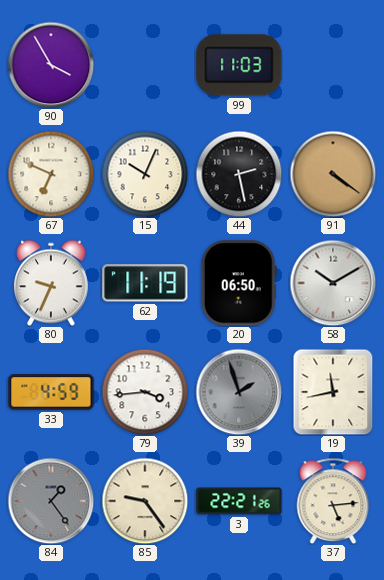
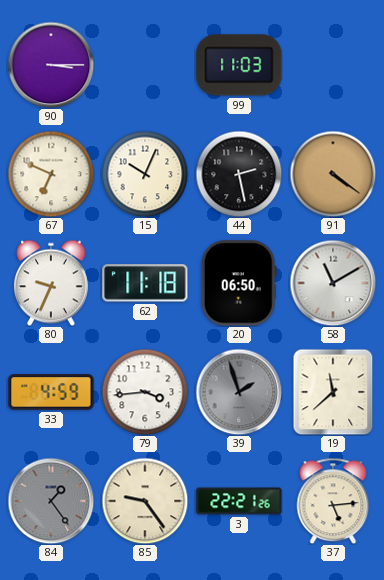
90: 3:55 -> 3:15
62: 11:19 -> 11:18
58: 10:10 -> 11:10
19: 11:43 -> 11:38
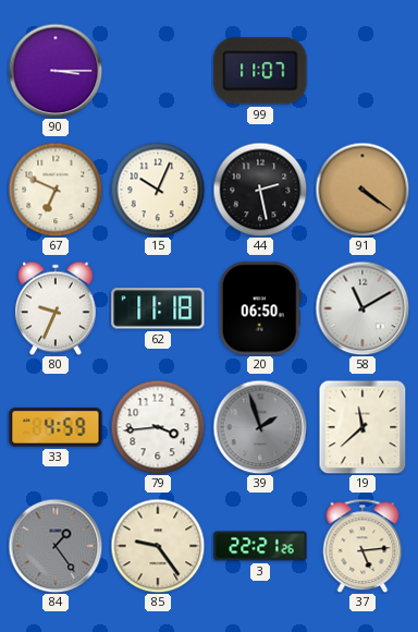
99: 11:03 -> 11:07
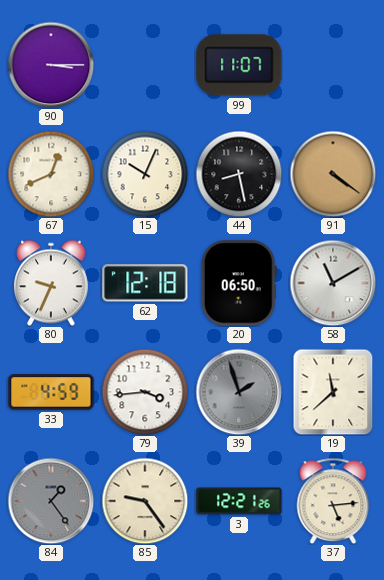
67: 6:49 -> 12:41
44: 2:28 -> 8:28
62: 11:18 -> 12:18
3: 22:21 -> 12:21
